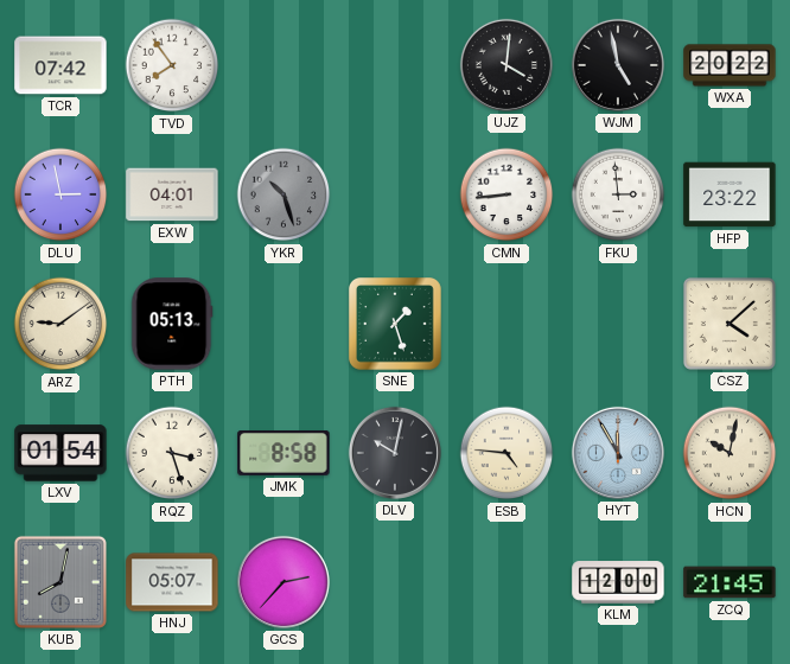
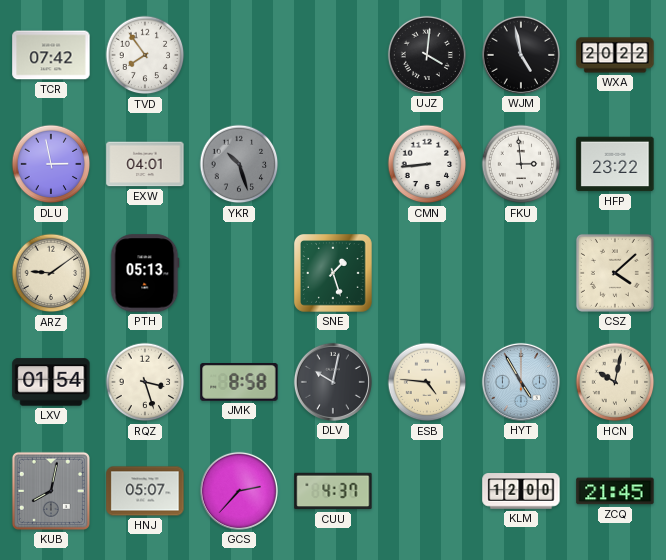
HYT: 11:55 -> 4:55
CUU: none -> 4:37
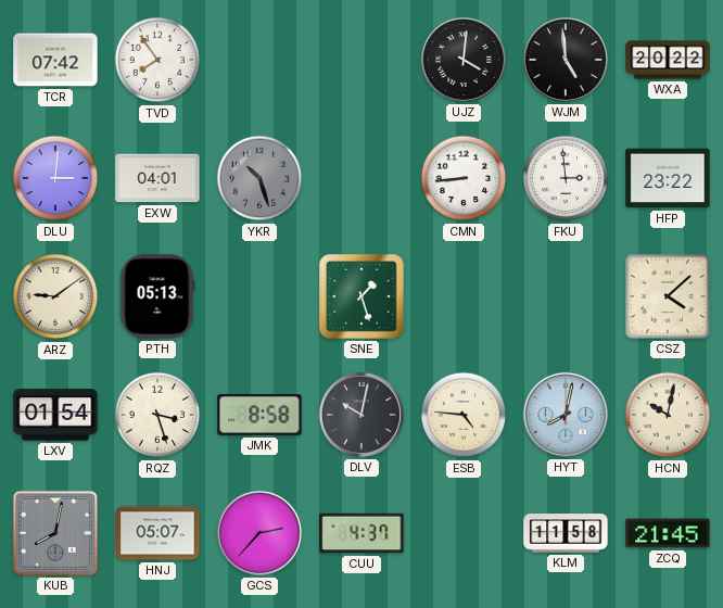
WJM: 4:58 -> 4:59
DLU: 2:58 -> 3:01
HYT: 4:55 -> 8:02
KLM: 12:00 -> 11:58
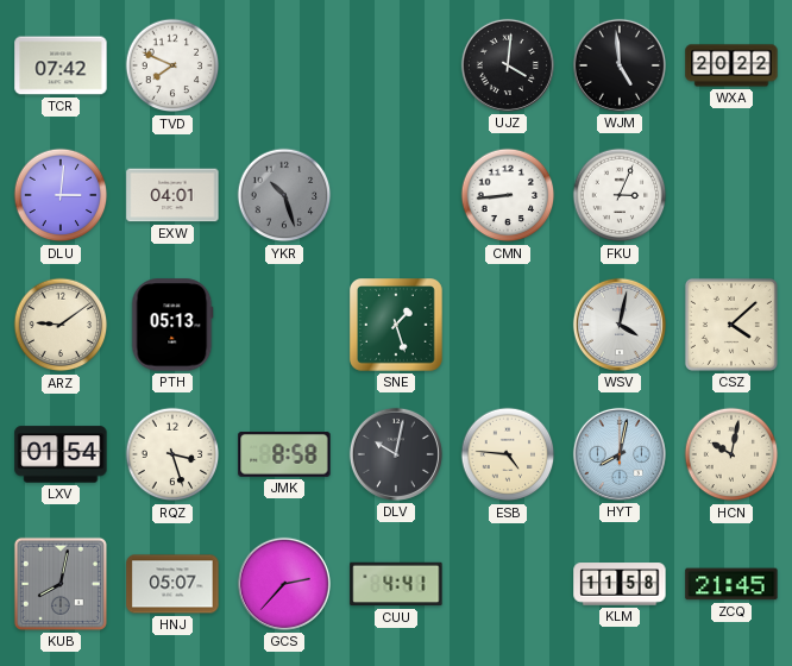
TVD: 7:54 -> 7:49
FKU: 2:59 -> 3:04
HFP: 23:22 -> none
WSV: none -> 4:02
CUU: 4:37 -> 4:41
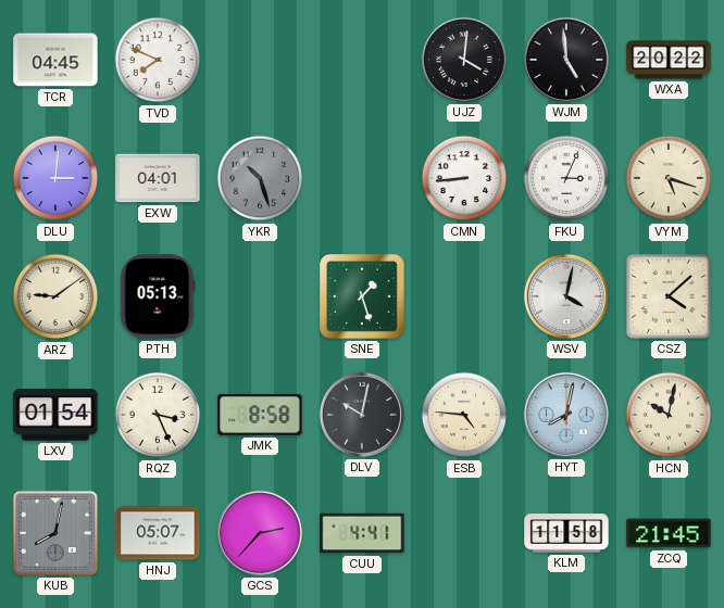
TCR: 07:42 -> 04:45
VYM: none -> 5:18
RQZ: 3:27 -> 3:26
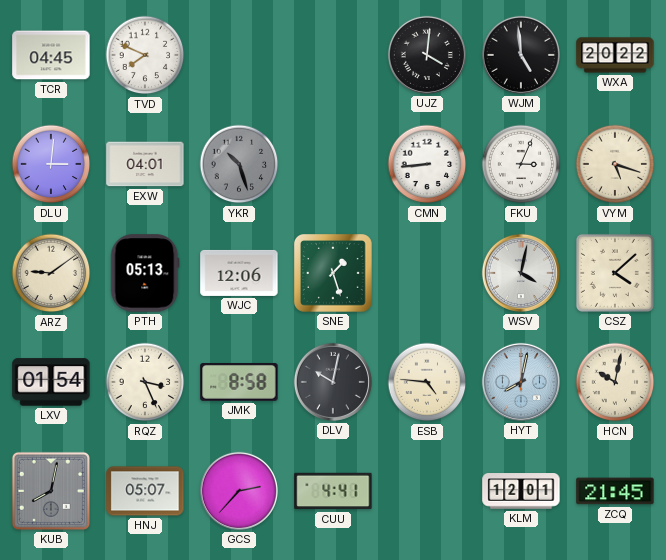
WJC: none -> 12:06
KLM: 11:58 -> 12:01
